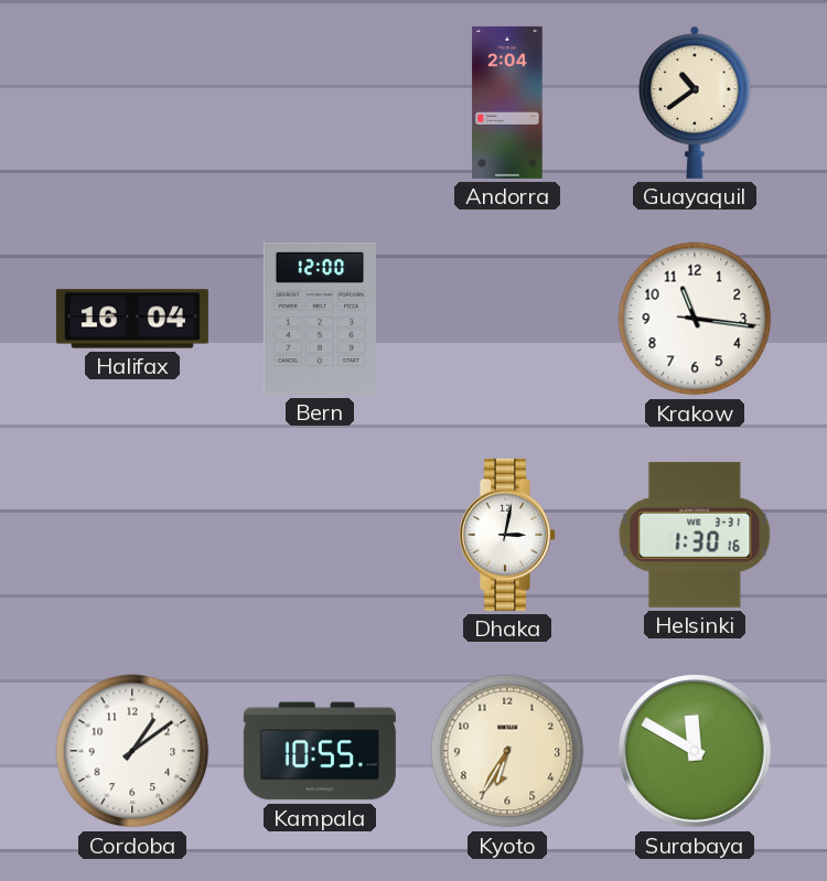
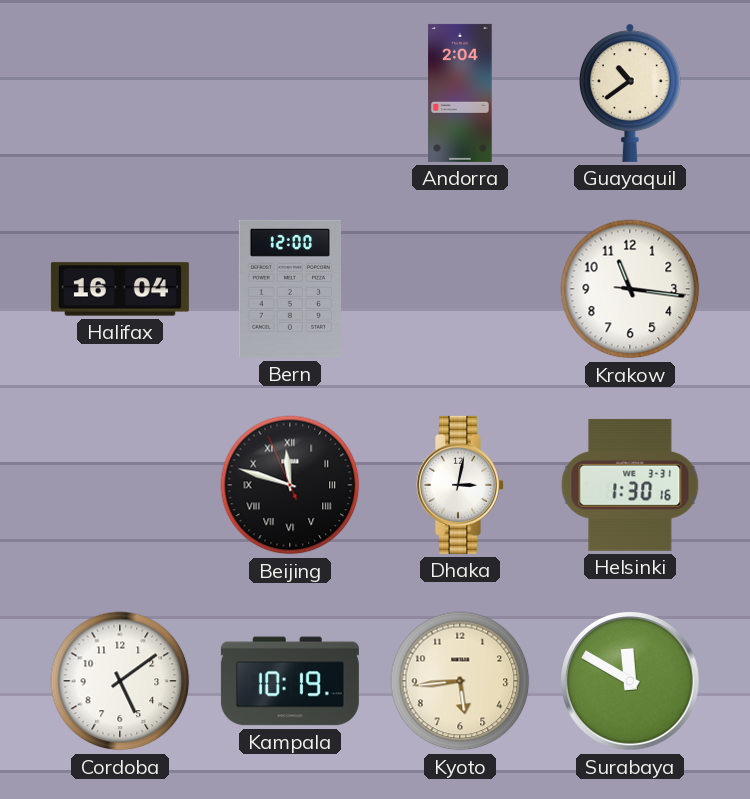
Beijing: none -> 11:47
Cordoba: 1:09 -> 5:09
Kampala: 10:55 -> 10:19
Kyoto: 6:35 -> 5:44
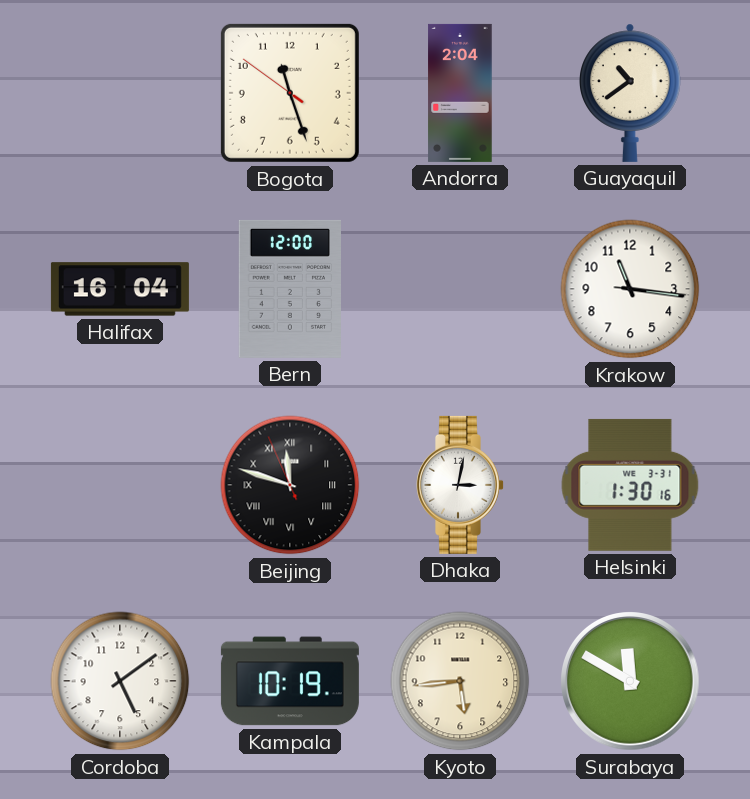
Bogota: none -> 11:26
